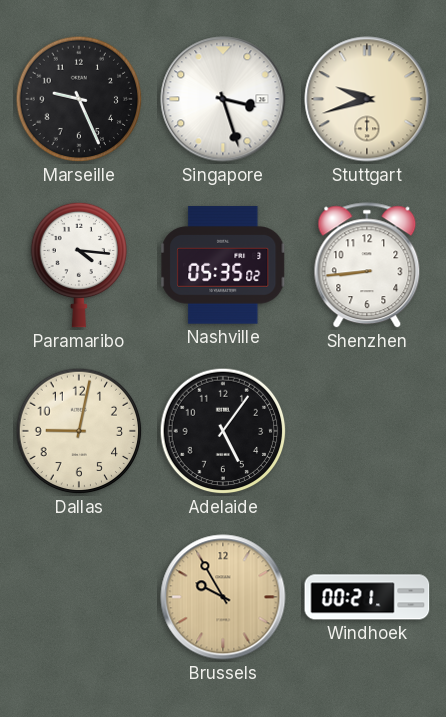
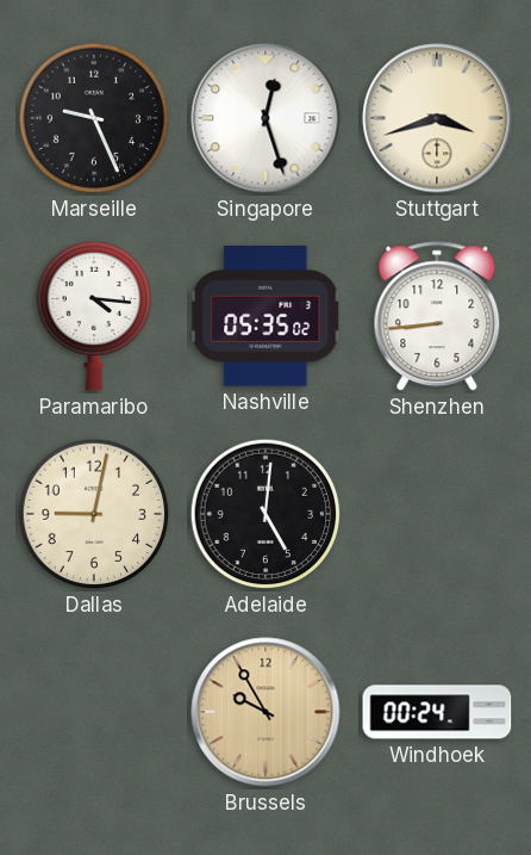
Singapore: 3:27 -> 12:27
Stuttgart: 9:42 -> 3:42
Adelaide: 5:06 -> 5:01
Windhoek: 00:21 -> 00:24
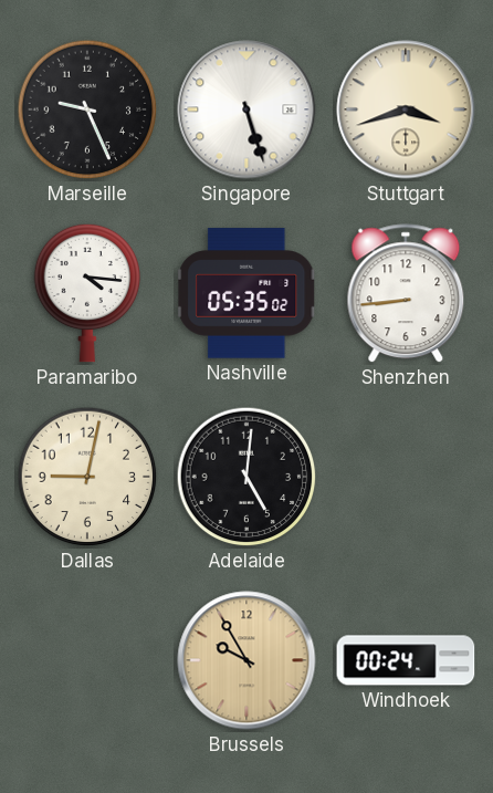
Singapore: 12:27 -> 5:27
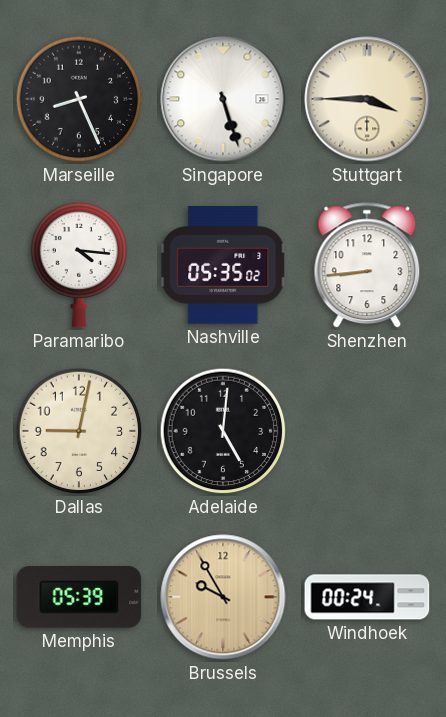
Marseille: 9:26 -> 8:26
Stuttgart: 3:42 -> 3:45
Memphis: none -> 05:39
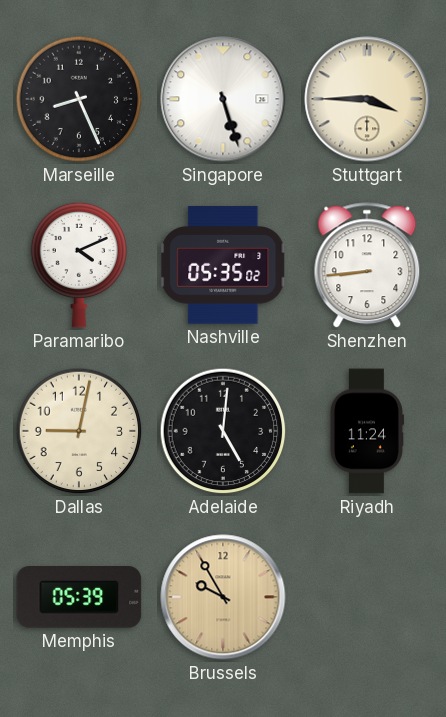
Paramaribo: 4:16 -> 4:11
Riyadh: none -> 11:24
Windhoek: 00:24 -> none
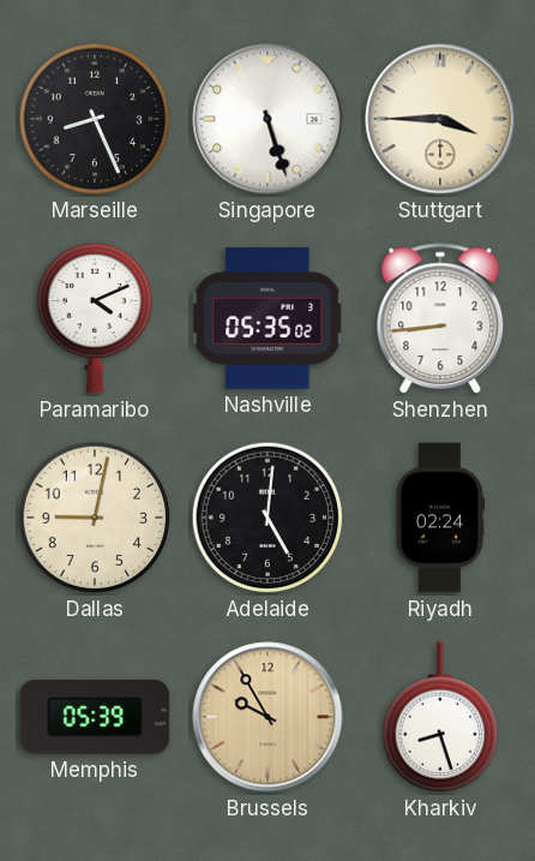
Riyadh: 11:24 -> 02:24
Kharkiv: none -> 8:27
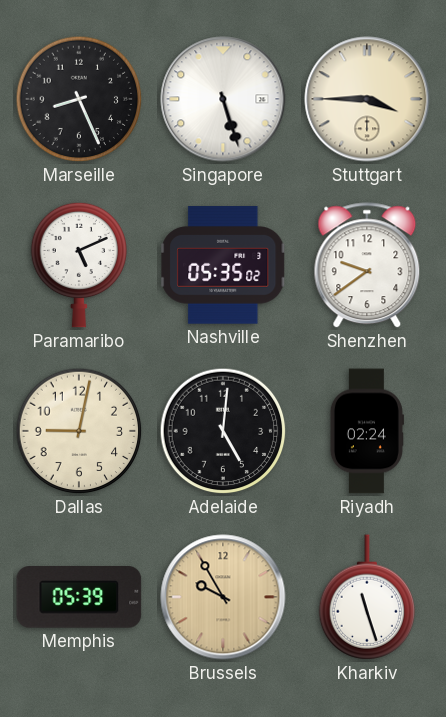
Paramaribo: 4:11 -> 5:11
Shenzhen: 8:44 -> 9:39
Kharkiv: 8:27 -> 11:27
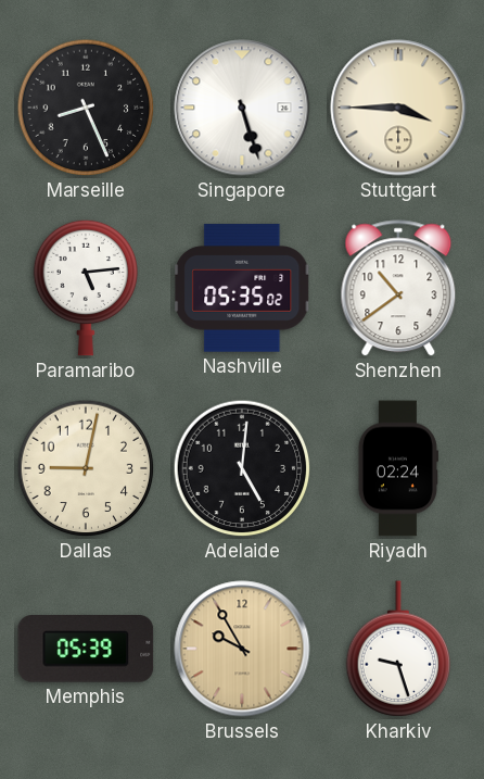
Paramaribo: 5:11 -> 5:14
Shenzhen: 9:39 -> 10:39
Kharkiv: 11:27 -> 9:27
